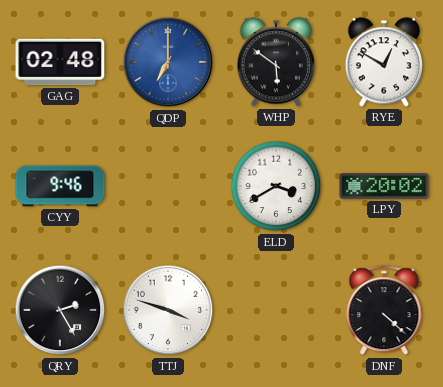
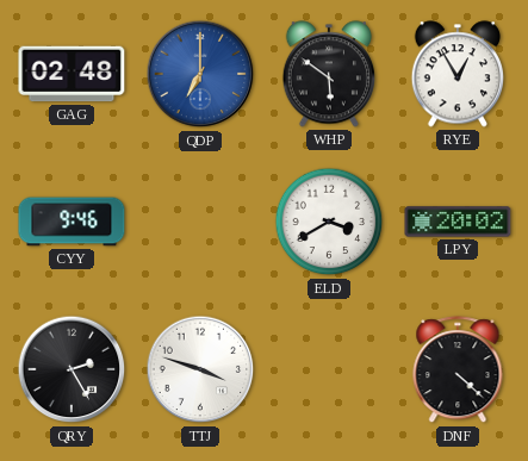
RYE: 12:50 -> 12:55
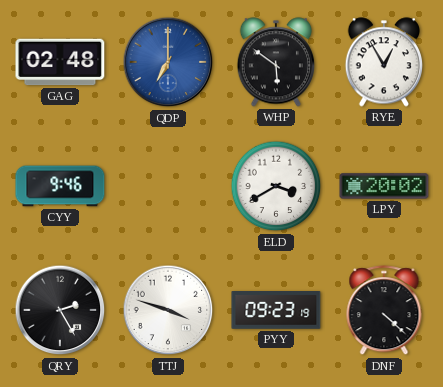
PYY: none -> 09:23
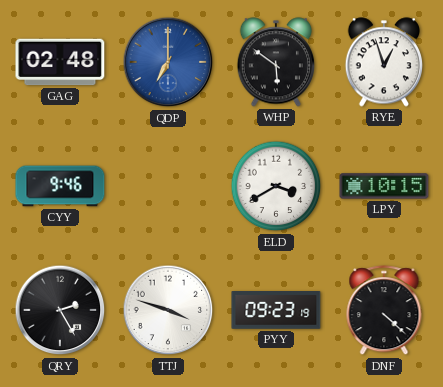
RYE: 12:55 -> 12:57
LPY: 20:02 -> 10:15
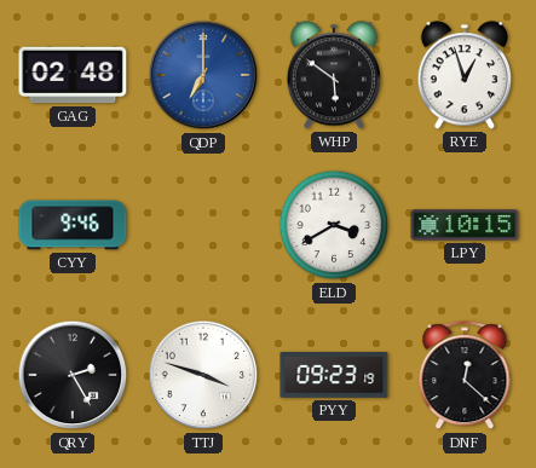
DNF: 4:22 -> 12:22
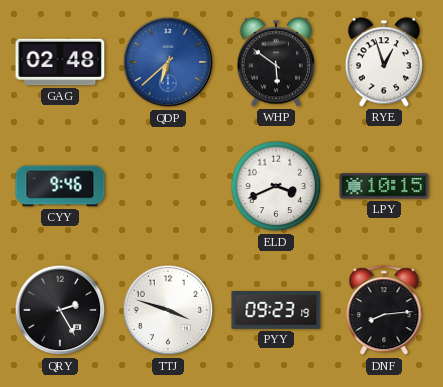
QDP: 7:00 -> 6:38
ELD: 3:40 -> 3:41
DNF: 12:22 -> 8:14
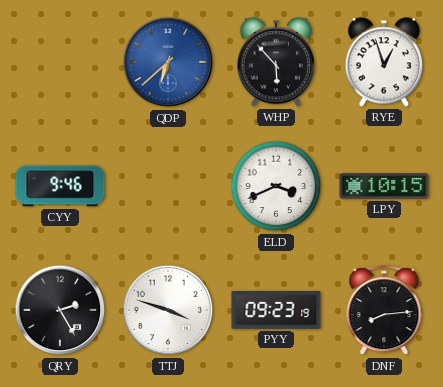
GAG: 02:48 -> none
WHP: 5:51 -> 5:53
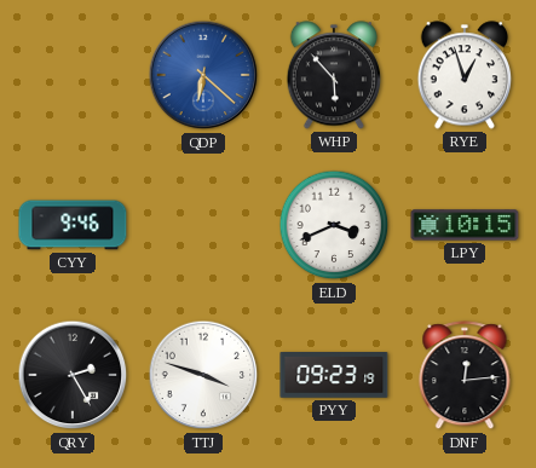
QDP: 6:38 -> 6:22
DNF: 8:14 -> 12:14
